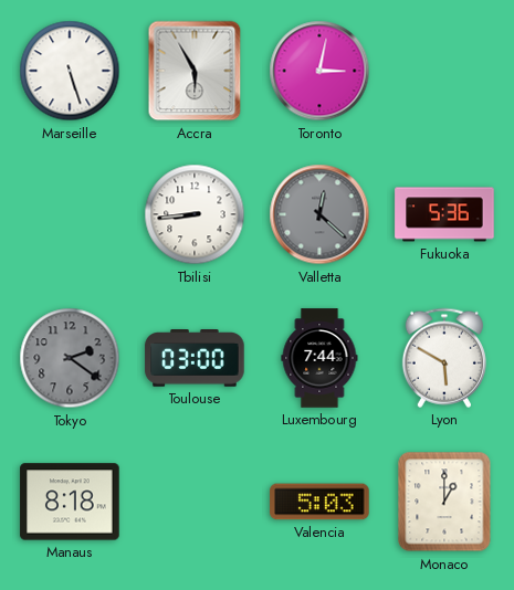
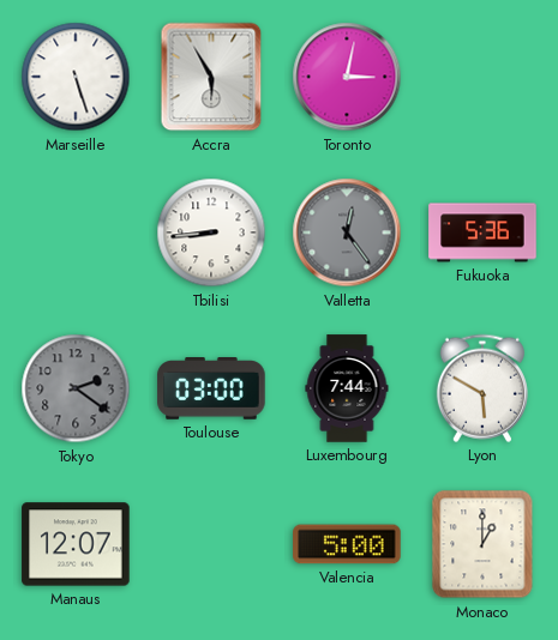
Valletta: 12:22 -> 12:24
Manaus: 8:18 -> 12:07
Valencia: 5:03 -> 5:00
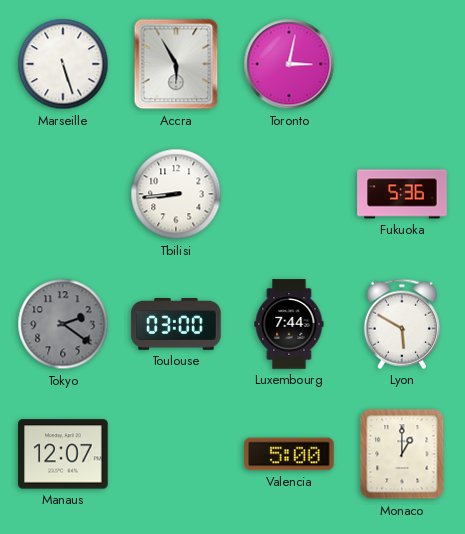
Valletta: 12:24 -> none
